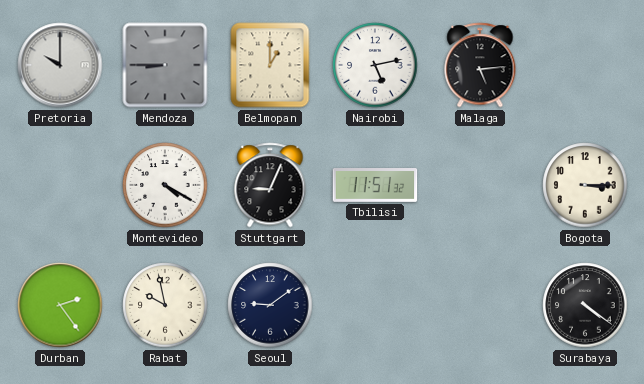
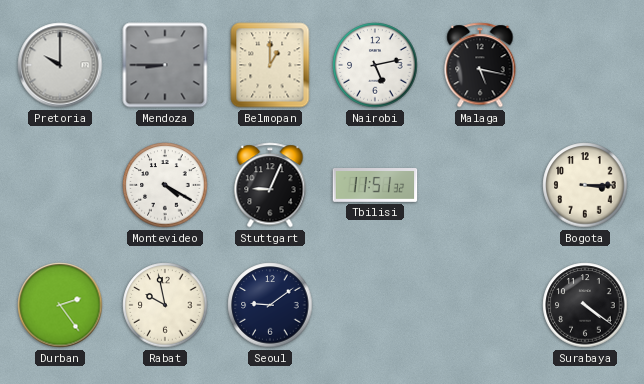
Malaga: 5:14 -> 5:17
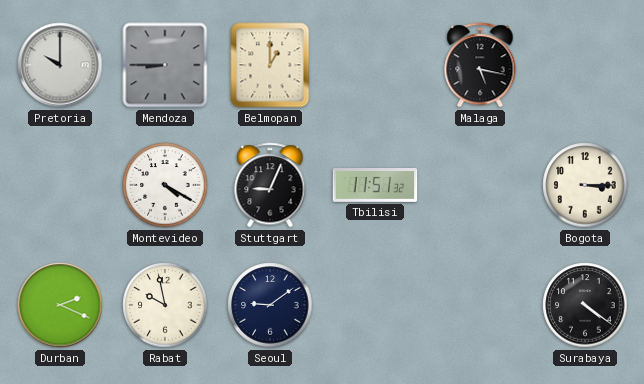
Nairobi: 5:13 -> none
Durban: 2:24 -> 2:19
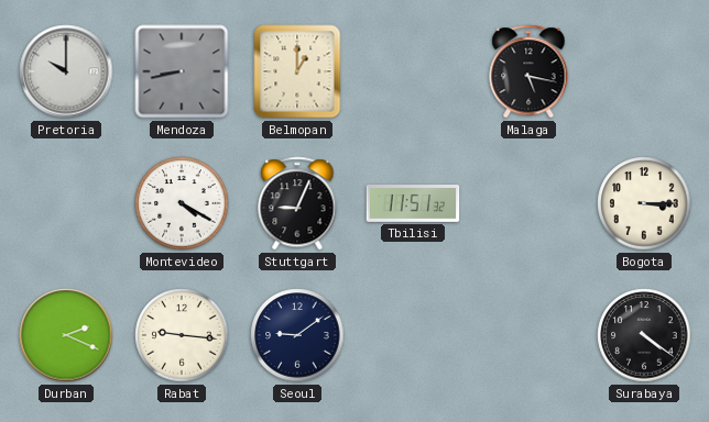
Mendoza: 8:45 -> 8:43
Rabat: 9:58 -> 9:16
